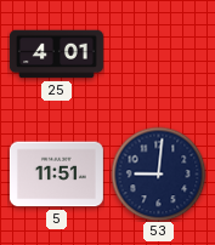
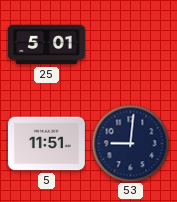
25: 4:01 -> 5:01
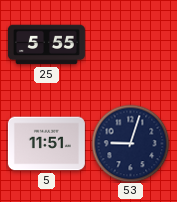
25: 5:01 -> 5:55
53: 9:01 -> 9:03
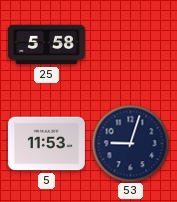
25: 5:55 -> 5:58
5: 11:51 -> 11:53
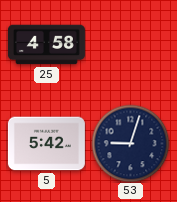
25: 5:58 -> 4:58
5: 11:53 -> 5:42
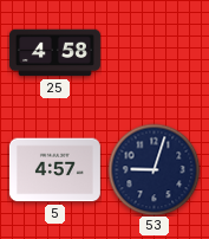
5: 5:42 -> 4:57
